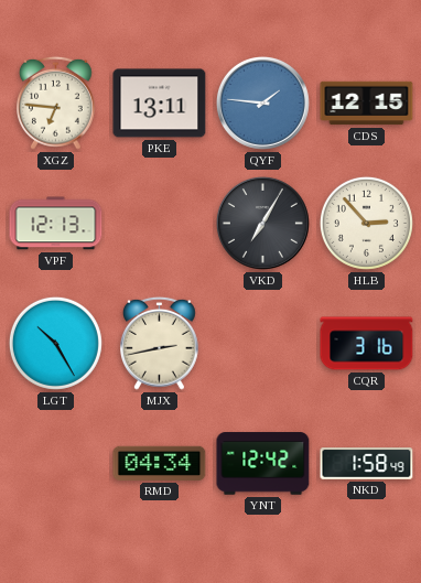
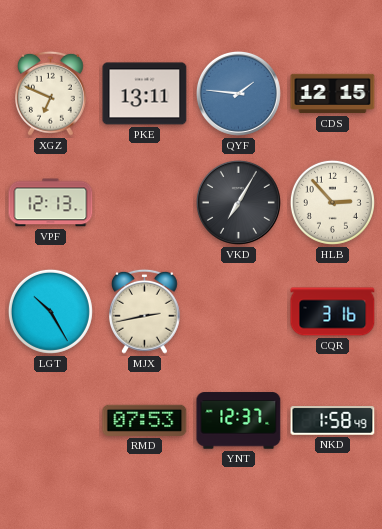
XGZ: 6:46 -> 6:49
RMD: 04:34 -> 07:53
YNT: 12:42 -> 12:37
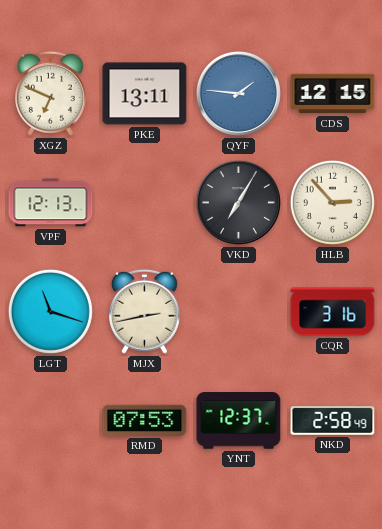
LGT: 10:25 -> 11:18
NKD: 1:58 -> 2:58
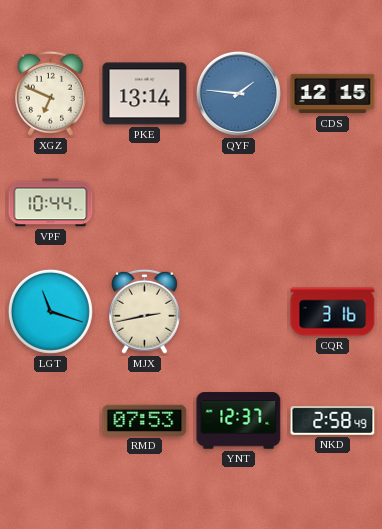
PKE: 13:11 -> 13:14
VPF: 12:13 -> 10:44
VKD: 7:05 -> none
HLB: 2:53 -> none
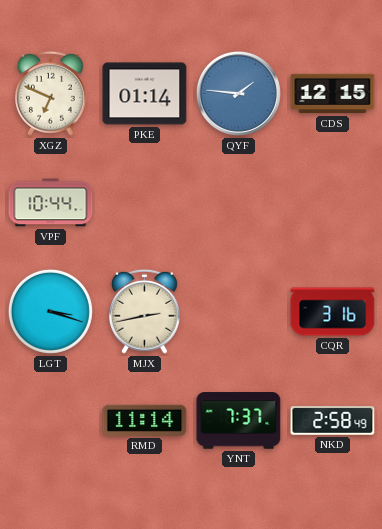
PKE: 13:14 -> 01:14
LGT: 11:18 -> 3:18
RMD: 07:53 -> 11:14
YNT: 12:37 -> 7:37
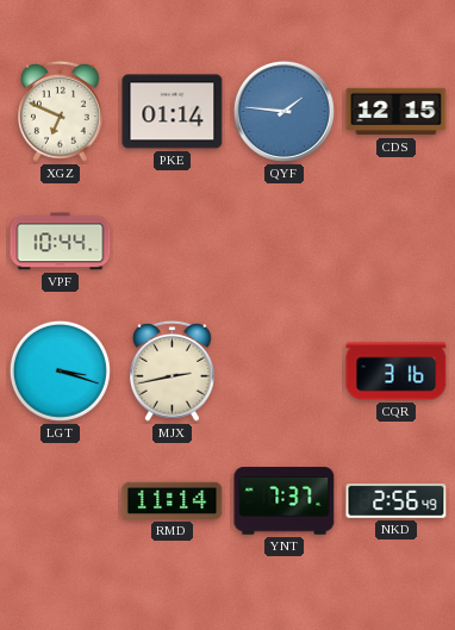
NKD: 2:58 -> 2:56
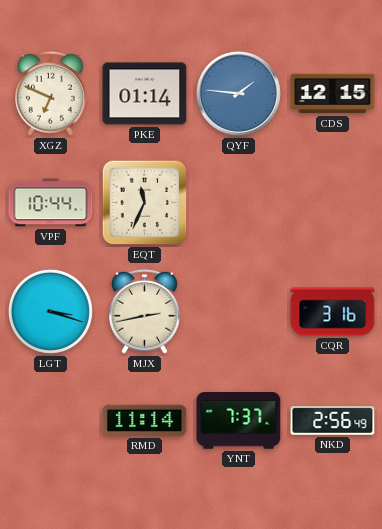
EQT: none -> 11:34
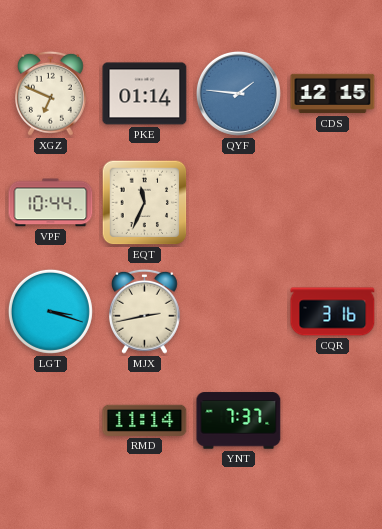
NKD: 2:56 -> none
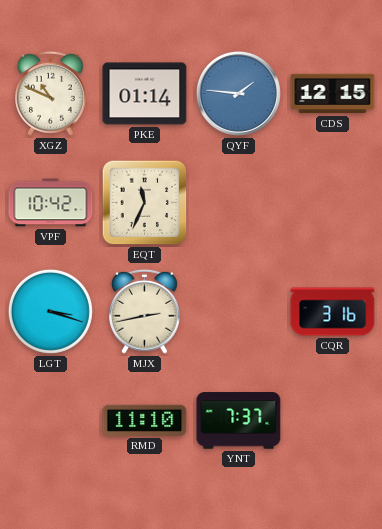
XGZ: 6:49 -> 10:49
VPF: 10:44 -> 10:42
RMD: 11:14 -> 11:10
